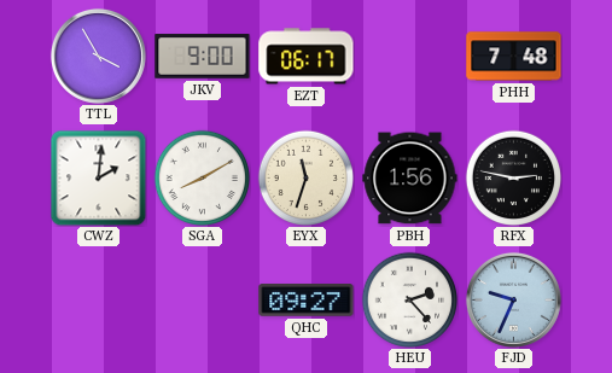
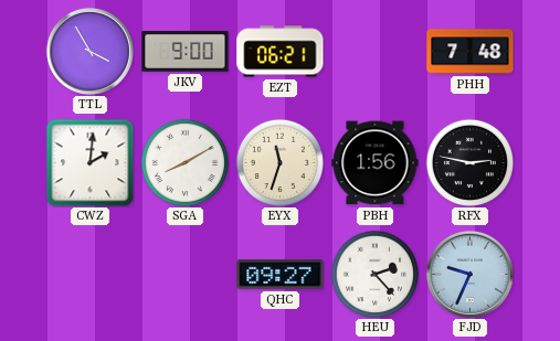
EZT: 06:17 -> 06:21
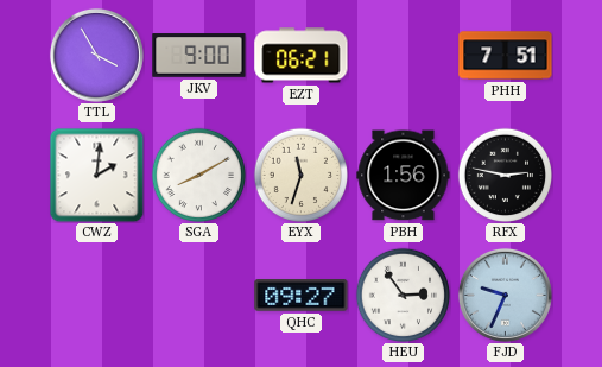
PHH: 7:48 -> 7:51
HEU: 2:23 -> 2:54
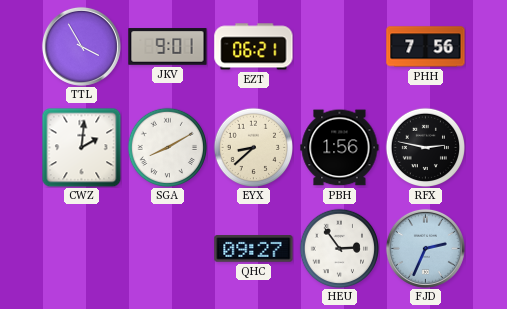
JKV: 9:00 -> 9:01
PHH: 7:51 -> 7:56
EYX: 11:33 -> 8:38
FJD: 9:34 -> 2:34
